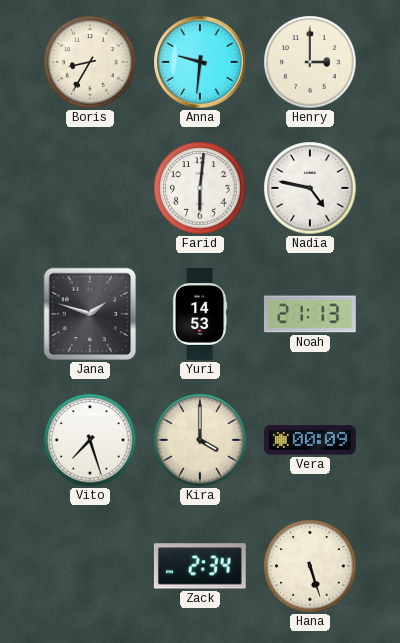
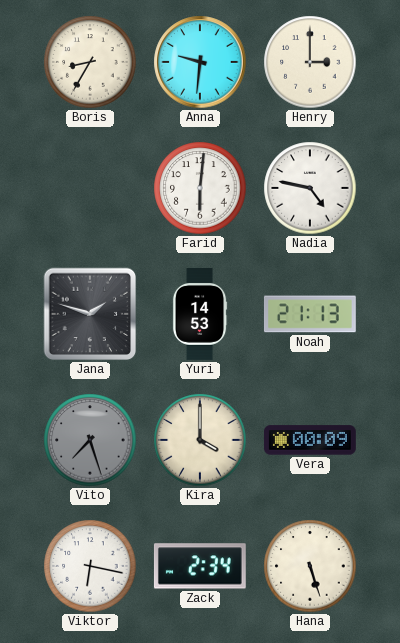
Vito dial: white -> grey
Viktor: none -> 6:17
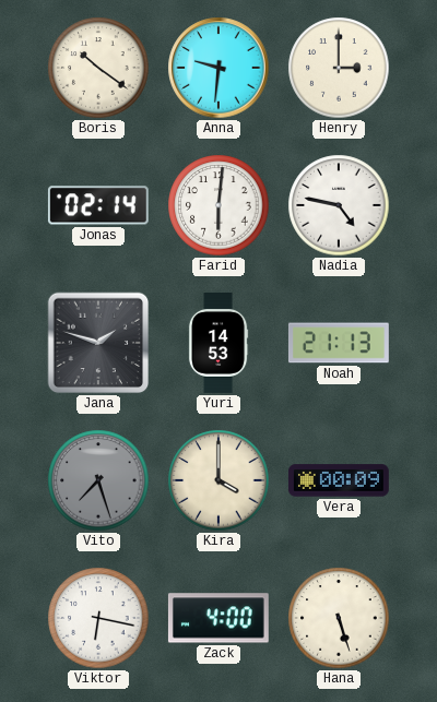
Boris: 8:35 -> 10:21
Jonas: none -> 02:14
Zack: 2:34 -> 4:00
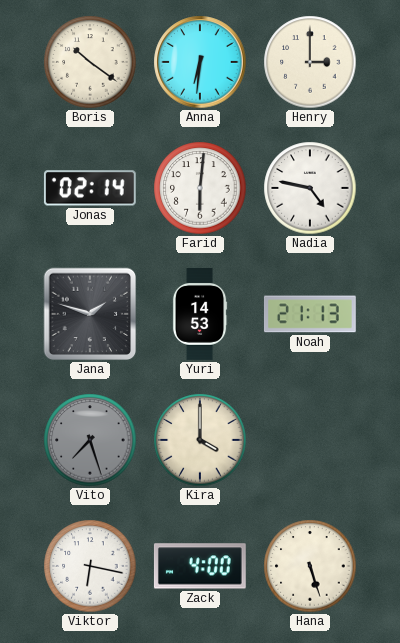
Anna: 9:31 -> 6:31
Vera: 00:09 -> none
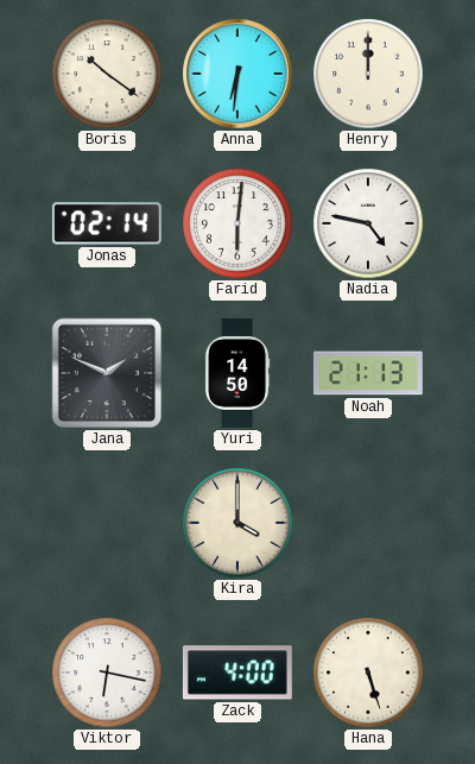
Henry: 3:00 -> 12:00
Jana: 1:48 -> 1:49
Yuri: 14:53 -> 14:50
Vito: 7:27 -> none
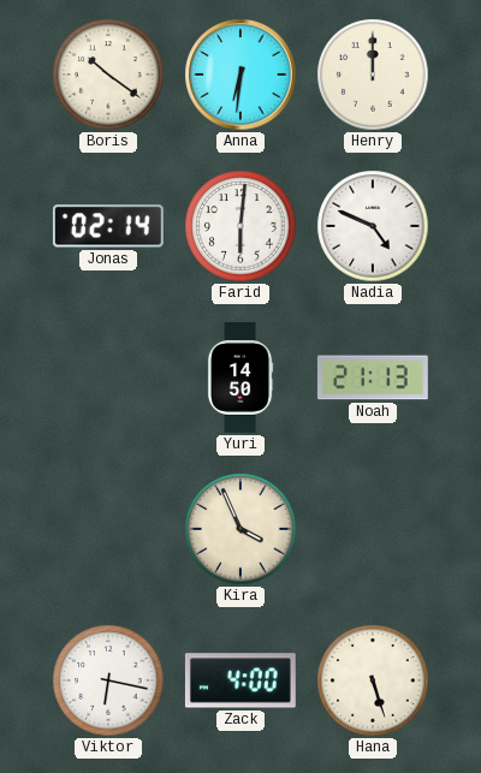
Nadia: 4:47 -> 4:49
Jana: 1:49 -> none
Kira: 4:00 -> 3:56
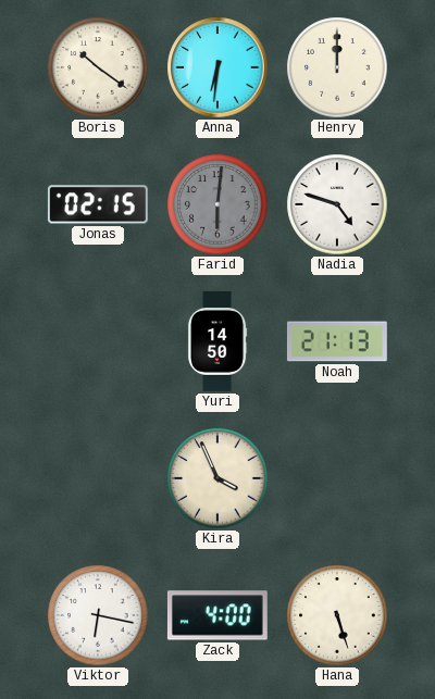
Jonas: 02:14 -> 02:15
Farid dial: white -> grey
Nadia: 4:49 -> 4:48
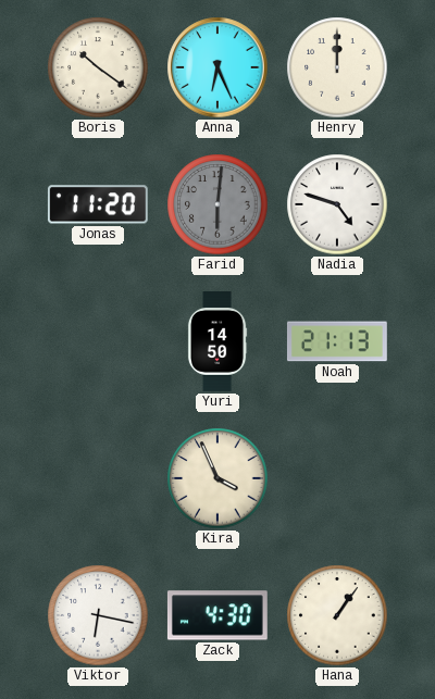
Anna: 6:31 -> 6:26
Jonas: 02:15 -> 11:20
Zack: 4:00 -> 4:30
Hana: 5:27 -> 1:06
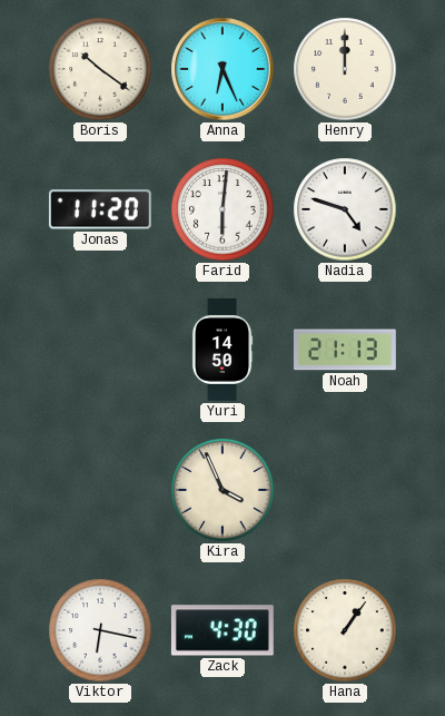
Farid dial: grey -> white
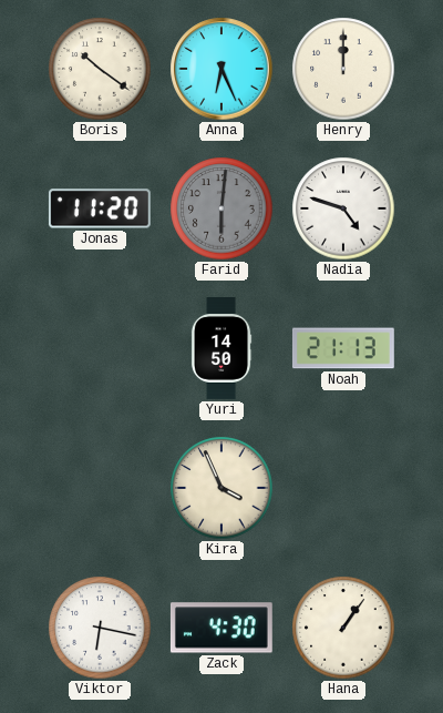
Farid dial: white -> grey
